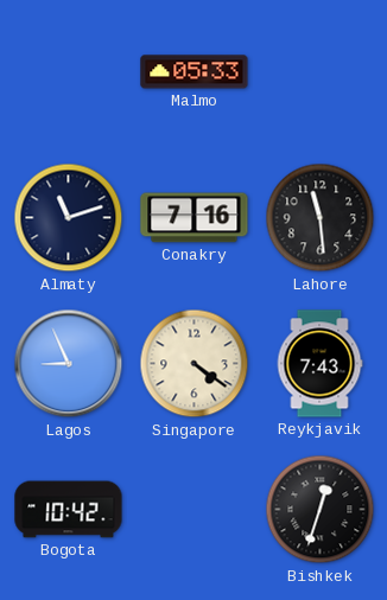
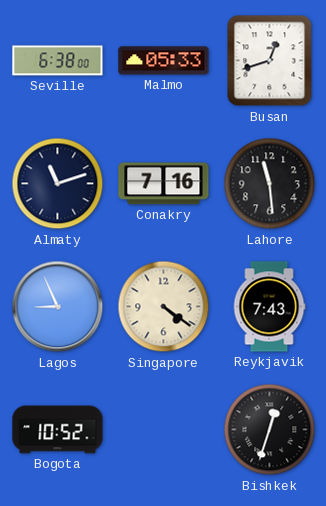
Seville: none -> 6:38
Busan: none -> 12:42
Bogota: 10:42 -> 10:52
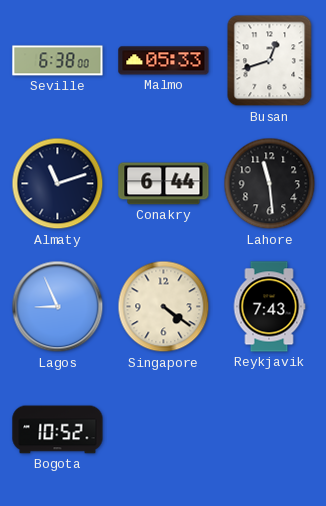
Conakry: 7:16 -> 6:44
Bishkek: 12:33 -> none
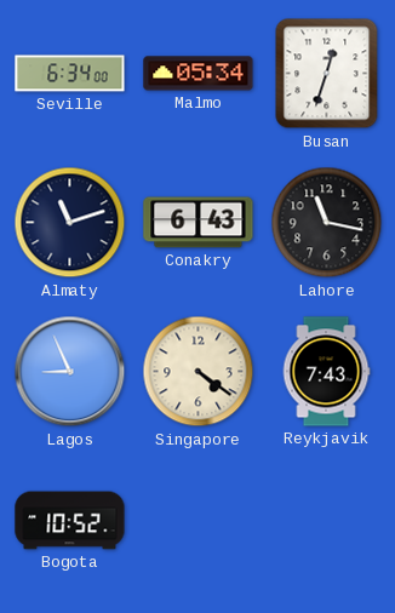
Seville: 6:38 -> 6:34
Malmo: 05:33 -> 05:34
Busan: 12:42 -> 12:33
Conakry: 6:44 -> 6:43
Lahore: 11:29 -> 11:17
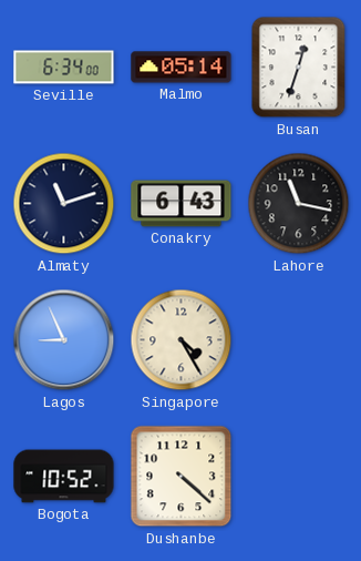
Malmo: 05:34 -> 05:14
Singapore: 4:21 -> 4:25
Reykjavik: 7:43 -> none
Dushanbe: none -> 4:22
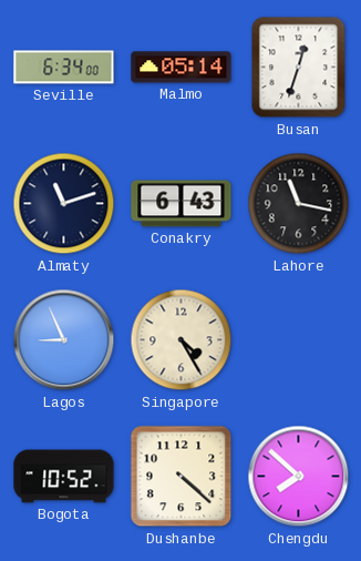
Chengdu: none -> 7:52
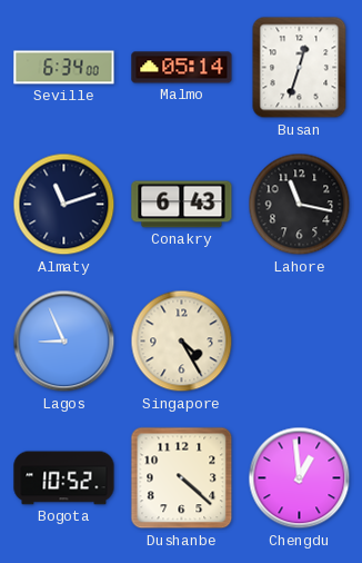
Chengdu: 7:52 -> 12:59
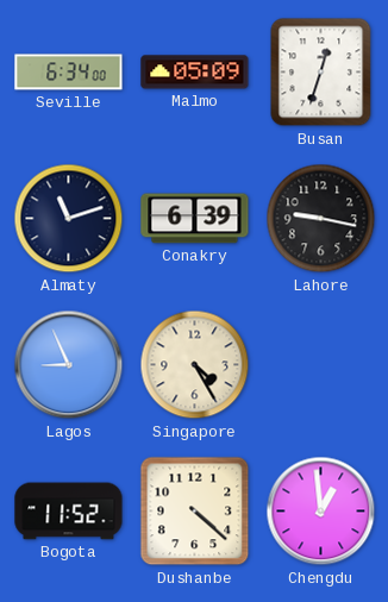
Malmo: 05:14 -> 05:09
Conakry: 6:43 -> 6:39
Lahore: 11:17 -> 9:17
Bogota: 10:52 -> 11:52
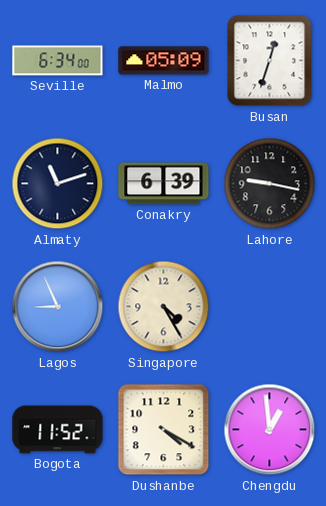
Dushanbe: 4:22 -> 4:20
